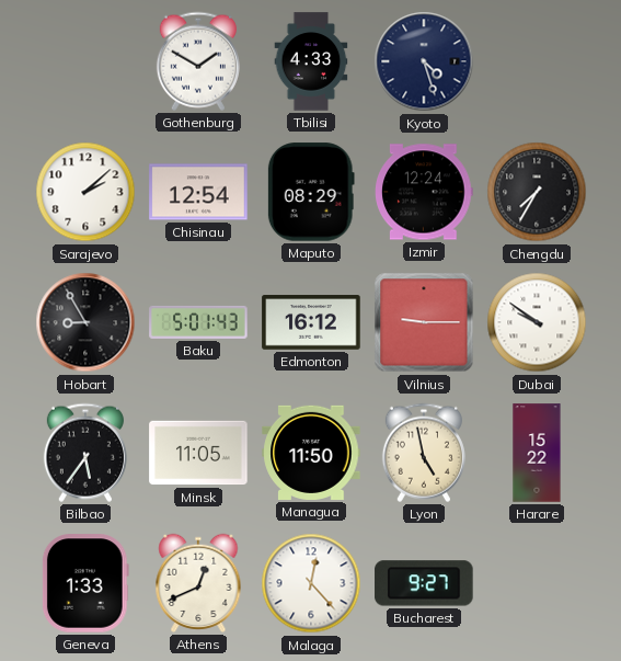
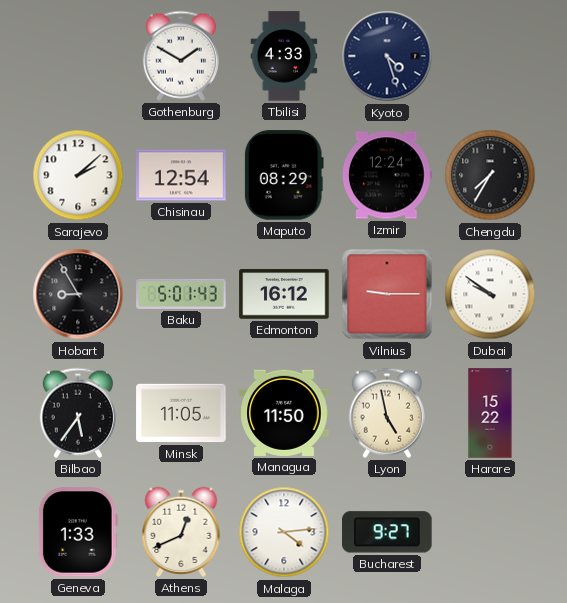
Malaga: 12:23 -> 4:14
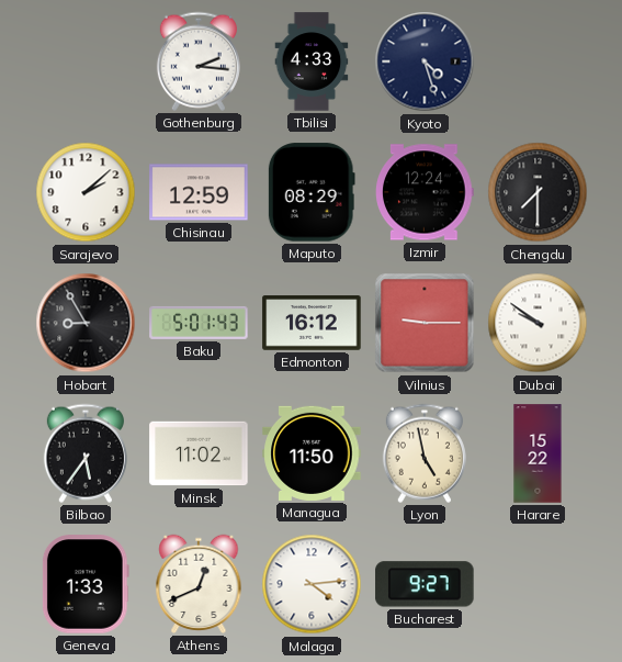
Gothenburg: 1:50 -> 2:16
Chisinau: 12:54 -> 12:59
Chengdu: 7:35 -> 7:30
Minsk: 11:05 -> 11:02
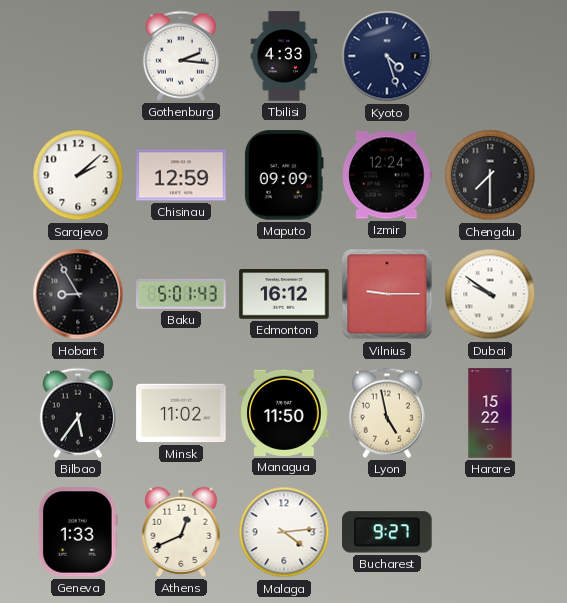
Maputo: 08:29 -> 09:09
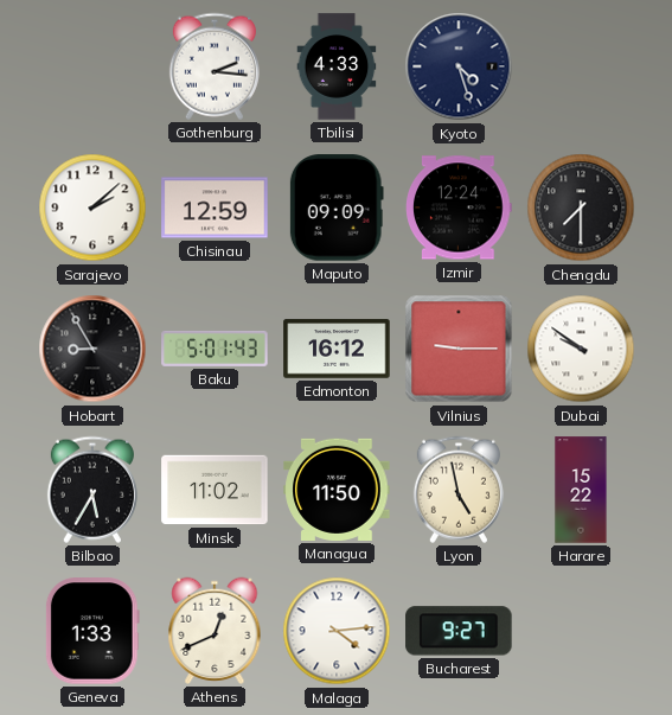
Bilbao: 5:36 -> 5:35
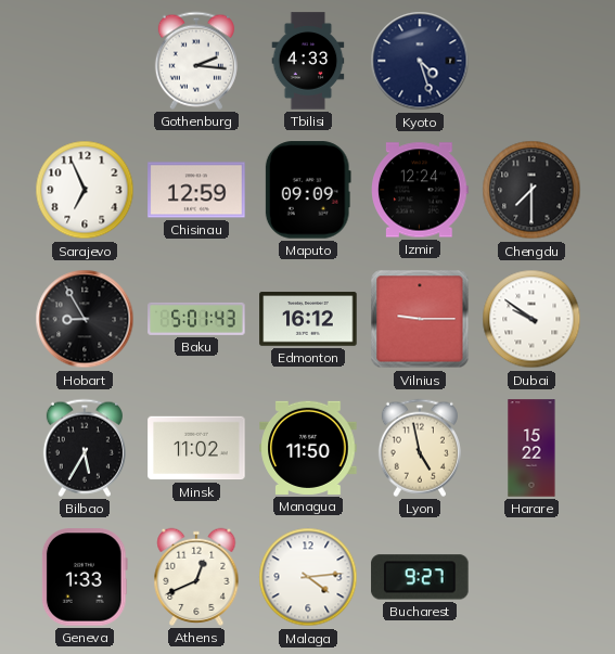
Sarajevo: 2:08 -> 6:56
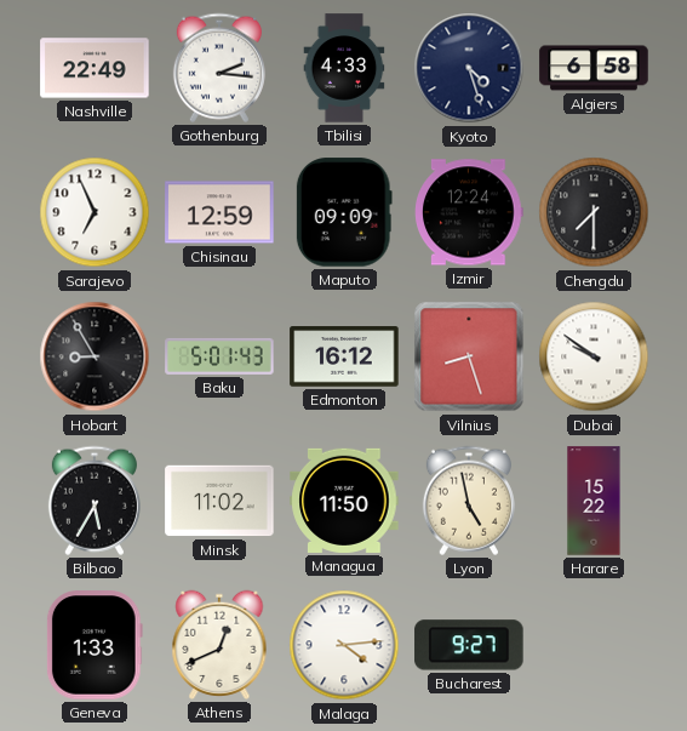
Nashville: none -> 22:49
Algiers: none -> 6:58
Vilnius: 9:15 -> 8:27
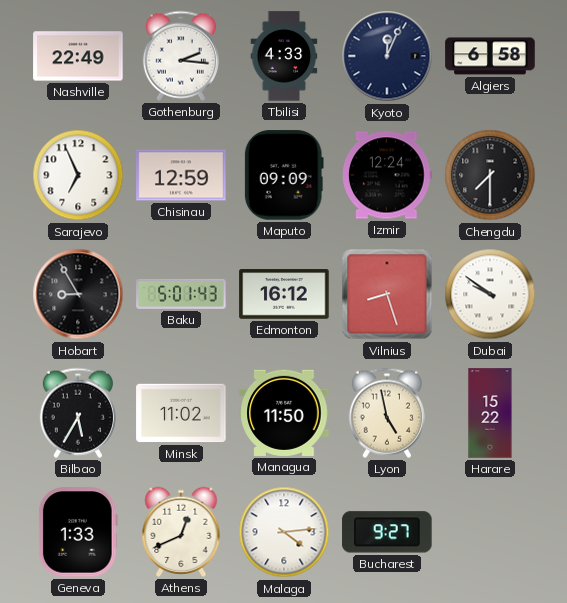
Kyoto: 4:27 -> 12:04
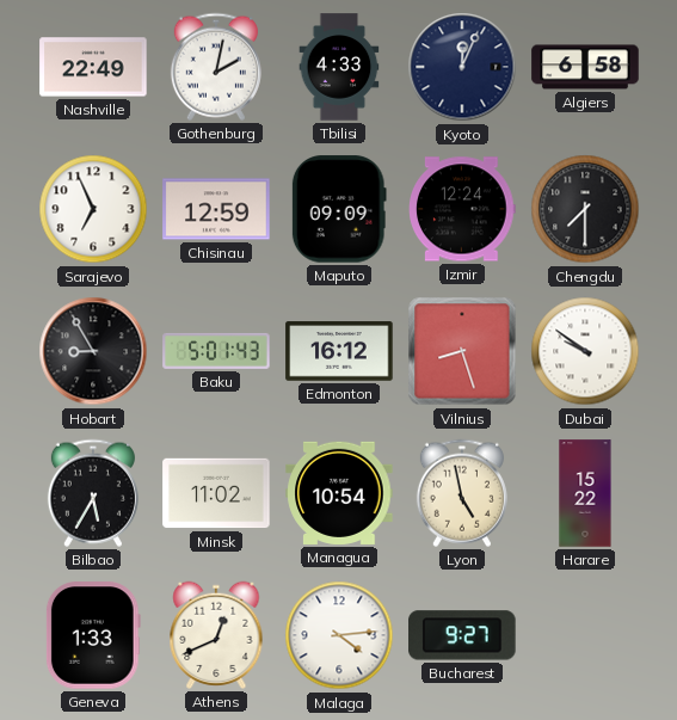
Gothenburg: 2:16 -> 2:02
Managua: 11:50 -> 10:54
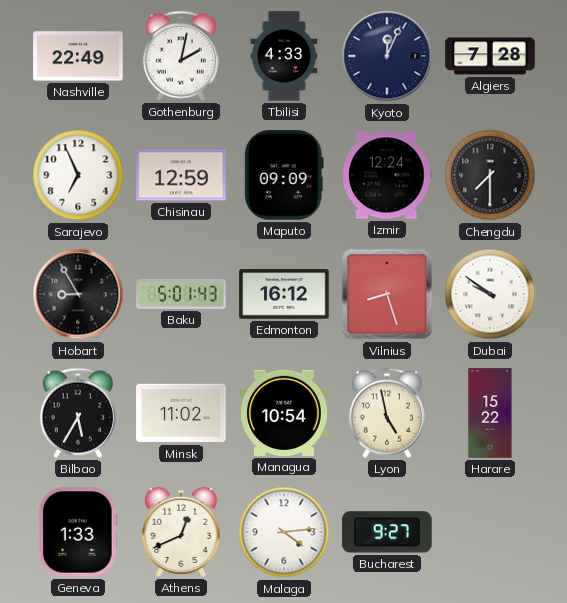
Algiers: 6:58 -> 7:28
